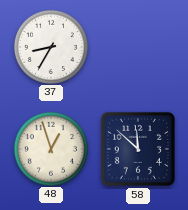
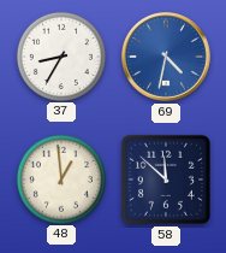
69: none -> 4:32
48: 12:57 -> 12:59
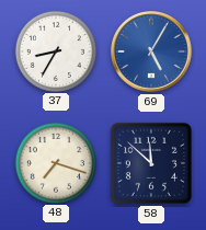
69: 4:32 -> 5:05
48: 12:59 -> 7:18
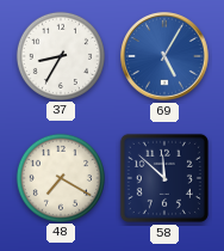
48: 7:18 -> 7:20
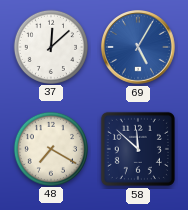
37: 8:35 -> 12:08
